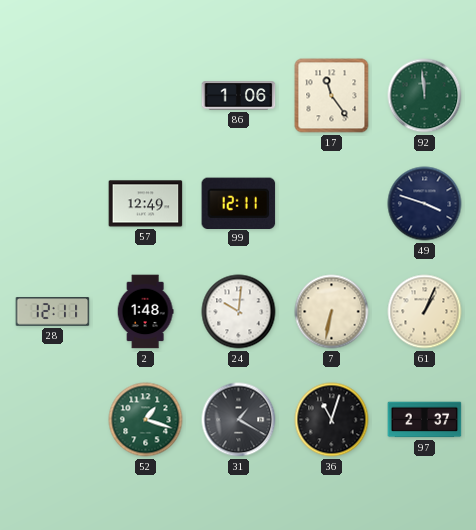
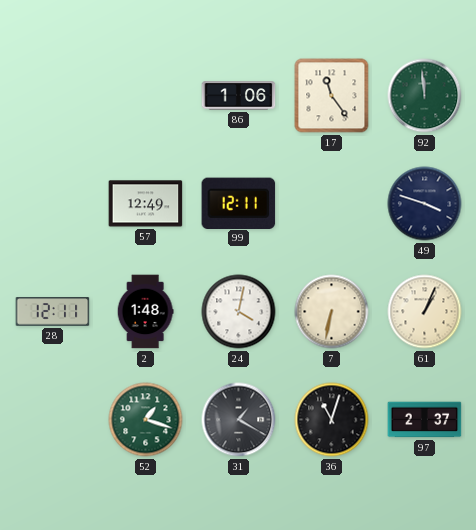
24: 10:01 -> 4:02
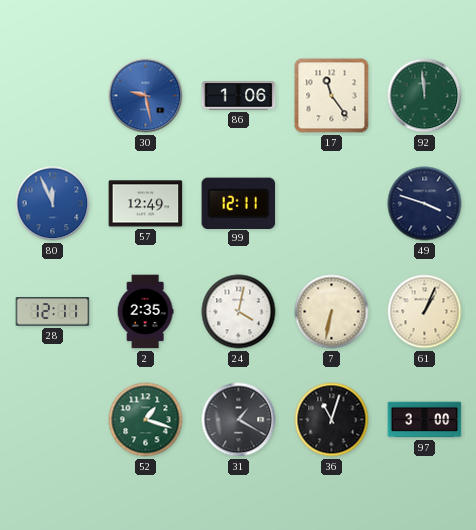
30: none -> 9:28
80: none -> 11:56
2: 1:48 -> 2:35
97: 2:37 -> 3:00
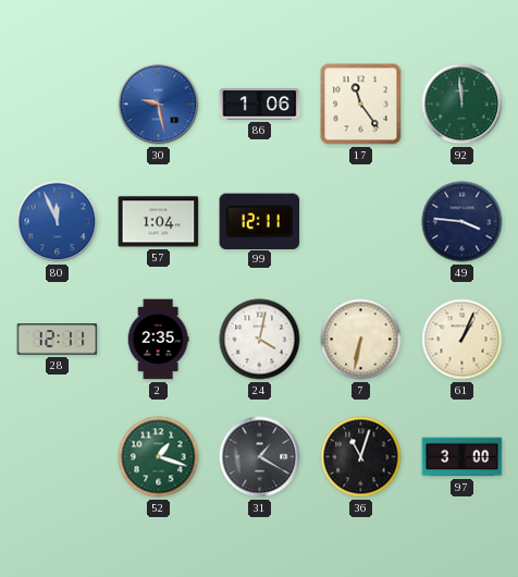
57: 12:49 -> 1:04
49: 3:48 -> 3:46
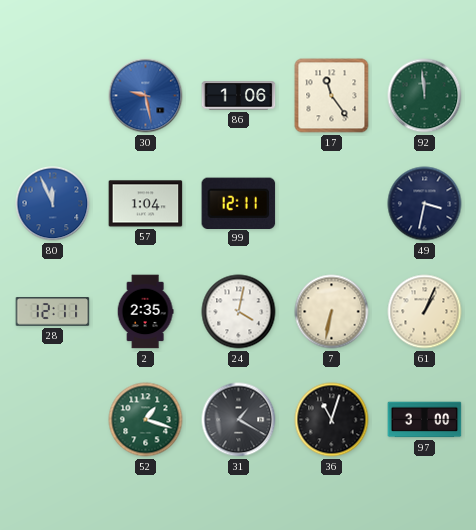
49: 3:46 -> 3:32
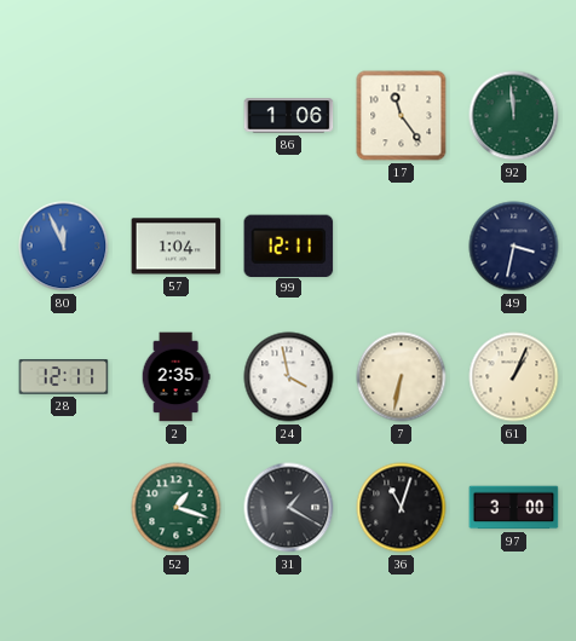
30: 9:28 -> none
24: 4:02 -> 3:58
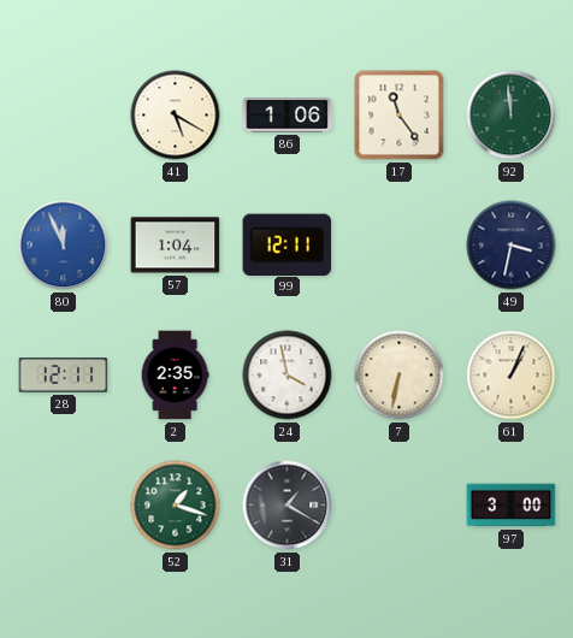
41: none -> 5:20
36: 11:03 -> none
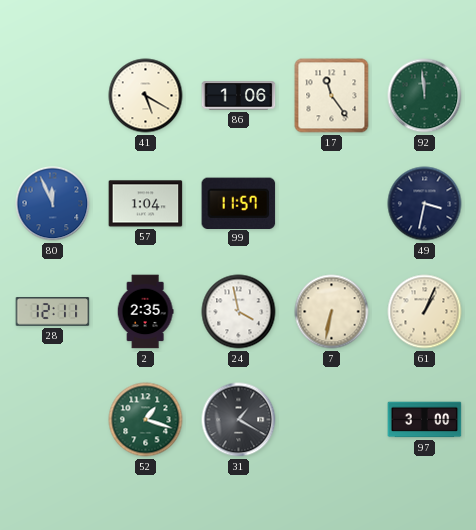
99: 12:11 -> 11:57
